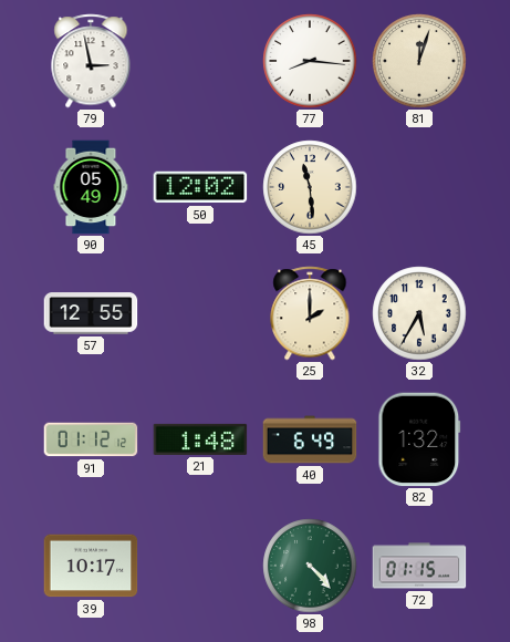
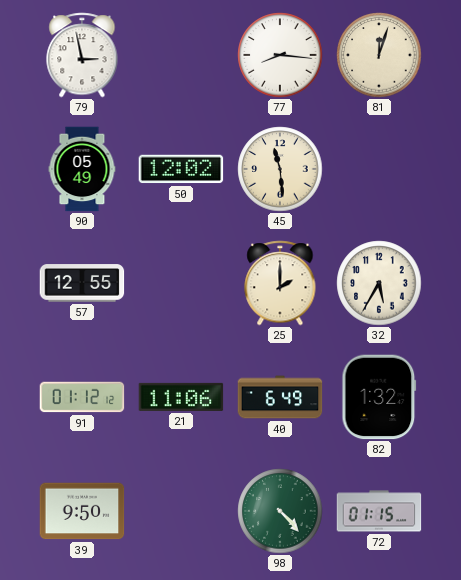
21: 1:48 -> 11:06
39: 10:17 -> 9:50
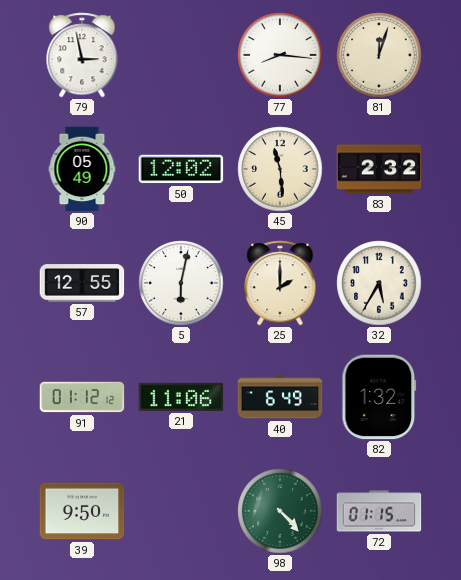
83: none -> 2:32
5: none -> 6:02
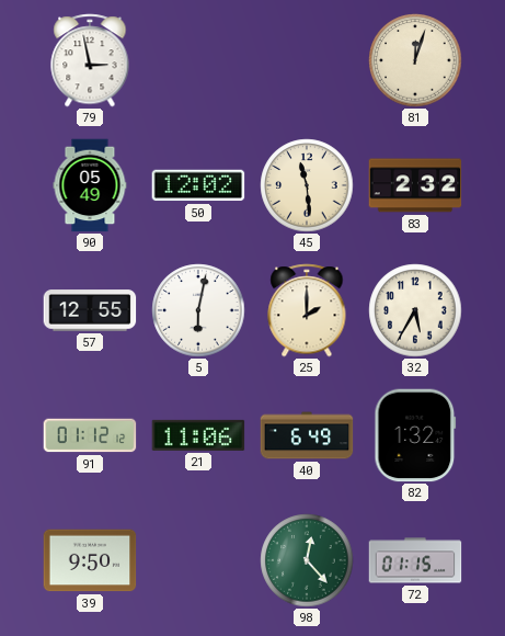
77: 8:16 -> none
98: 4:23 -> 12:23
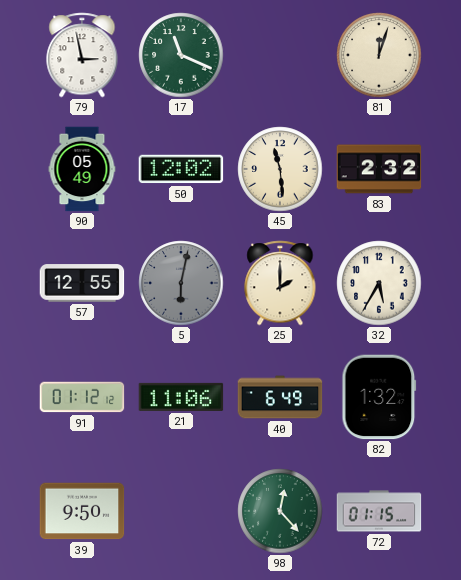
17: none -> 11:19
5 dial: white -> grey
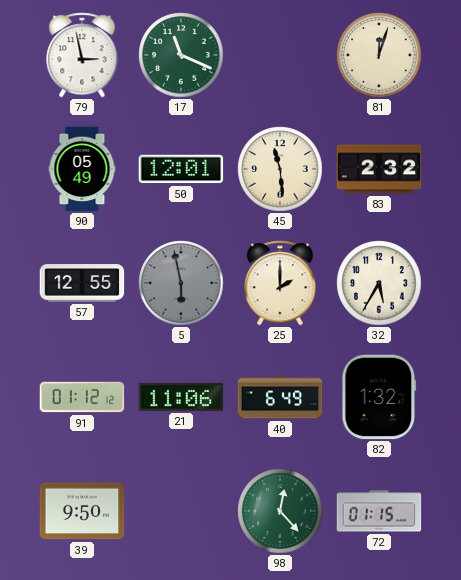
50: 12:02 -> 12:01
5: 6:02 -> 5:58
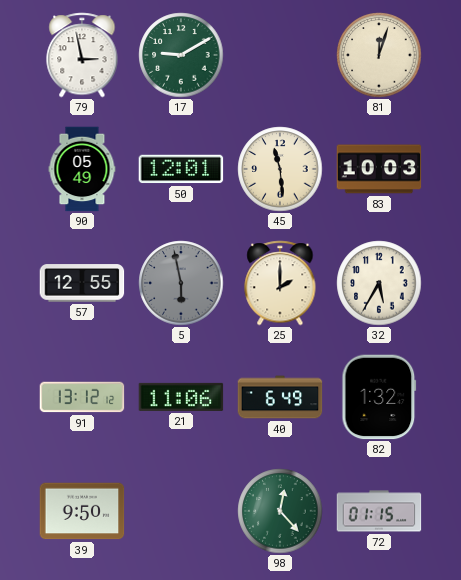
17: 11:19 -> 9:10
83: 2:32 -> 10:03
91: 01:12 -> 13:12
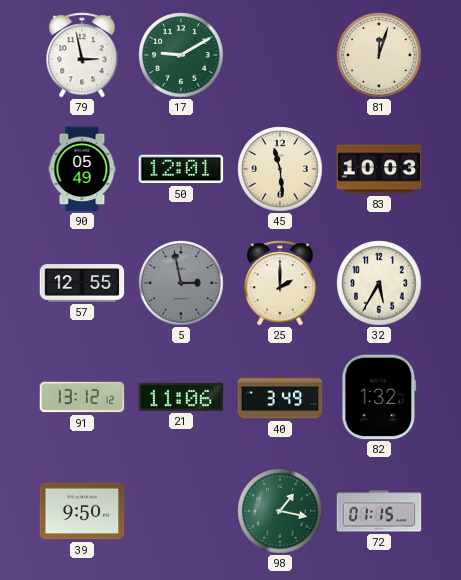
5: 5:58 -> 2:58
40: 6:49 -> 3:49
98: 12:23 -> 1:17
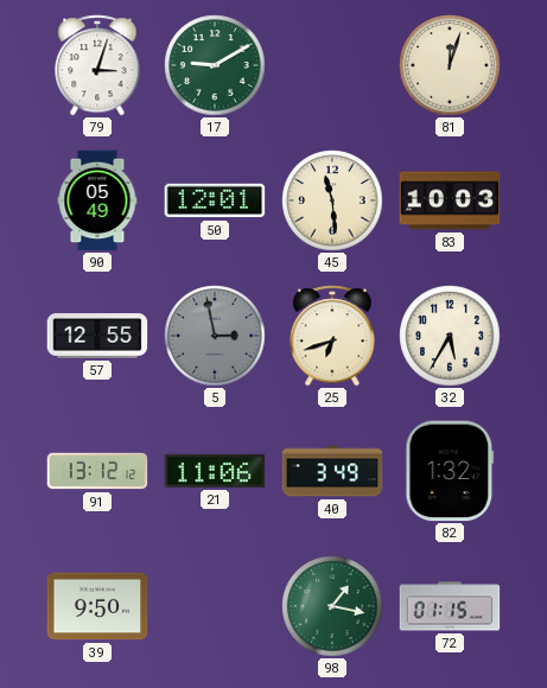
79: 2:58 -> 3:03
25: 2:00 -> 6:42
